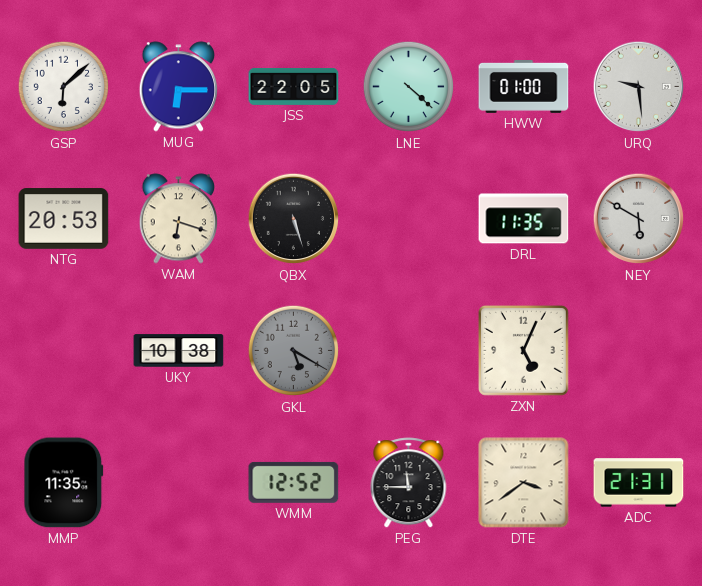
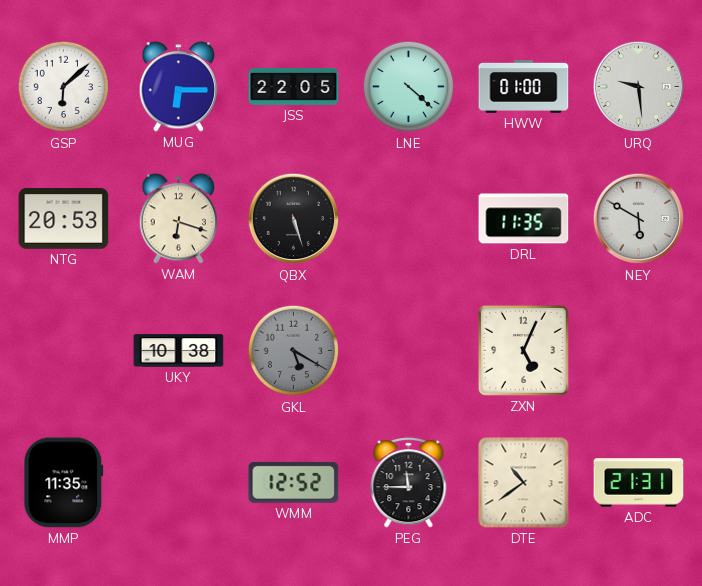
DTE: 3:39 -> 10:39
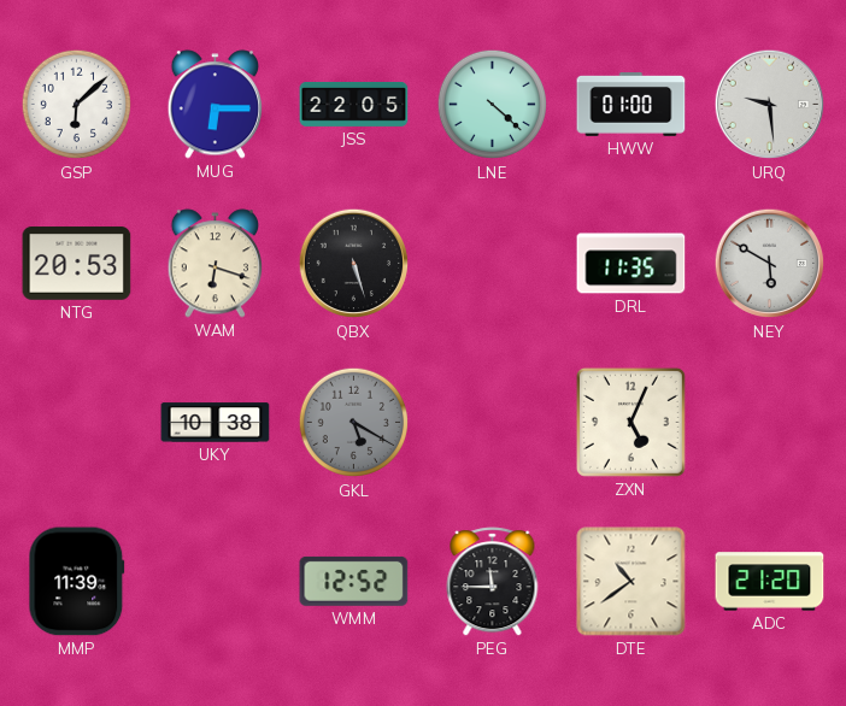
MMP: 11:35 -> 11:39
ADC: 21:31 -> 21:20
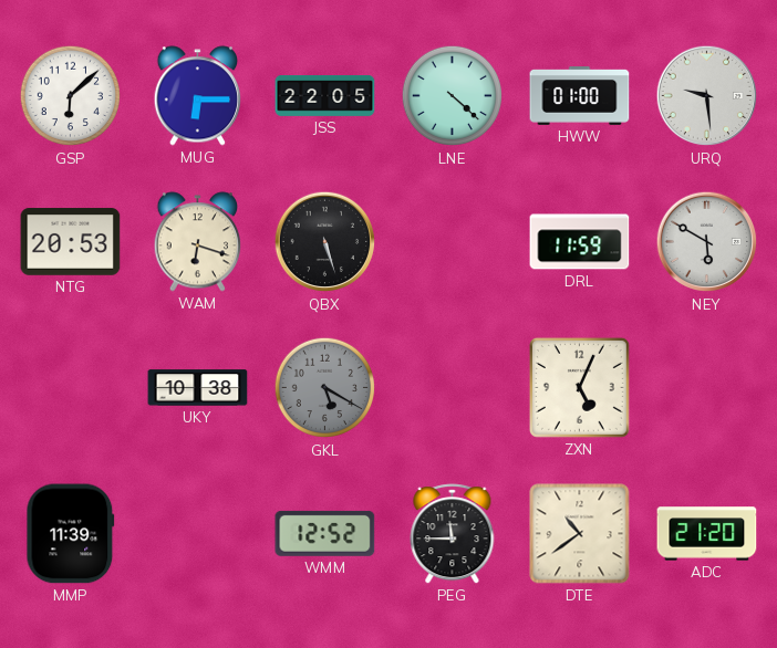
DRL: 11:35 -> 11:59
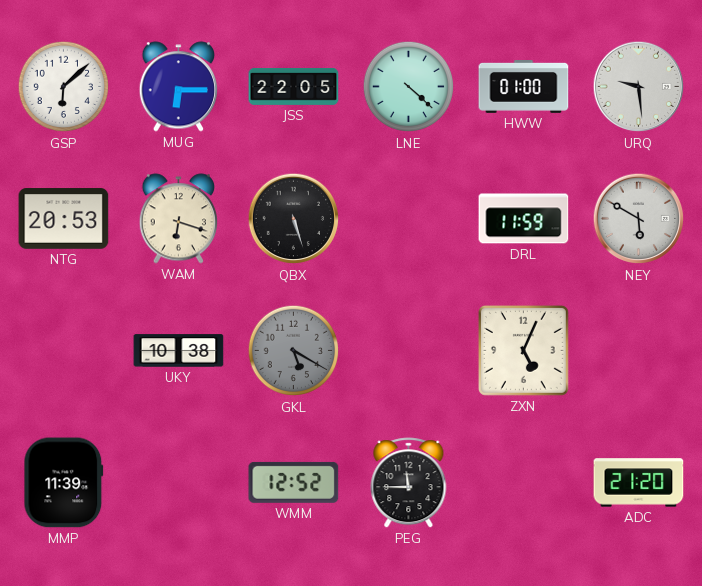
DTE: 10:39 -> none
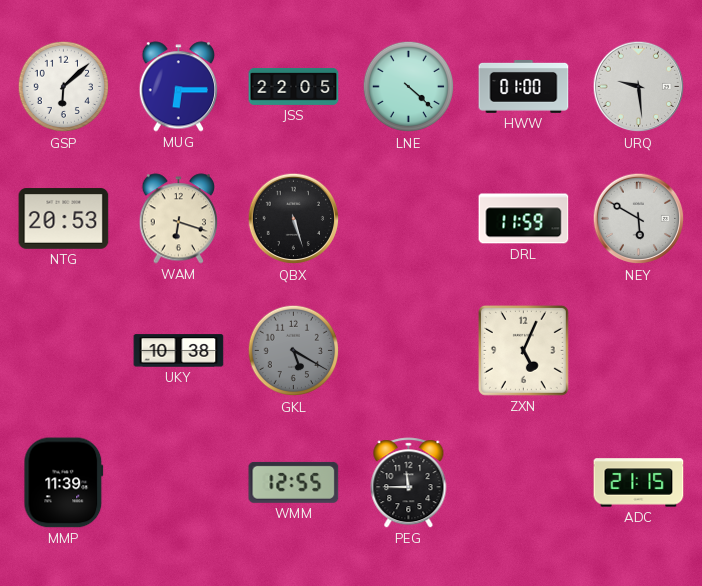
WMM: 12:52 -> 12:55
ADC: 21:20 -> 21:15
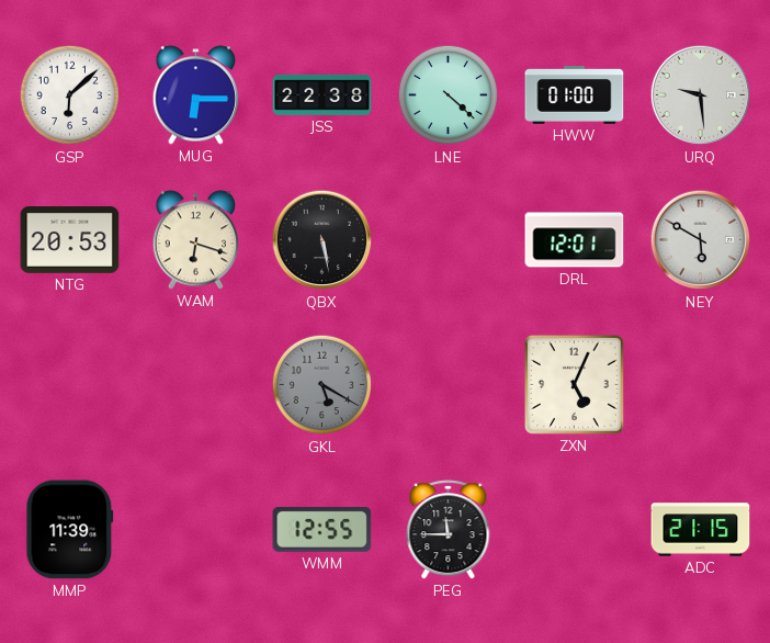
JSS: 22:05 -> 22:38
QBX: 5:27 -> 5:28
DRL: 11:59 -> 12:01
UKY: 10:38 -> none
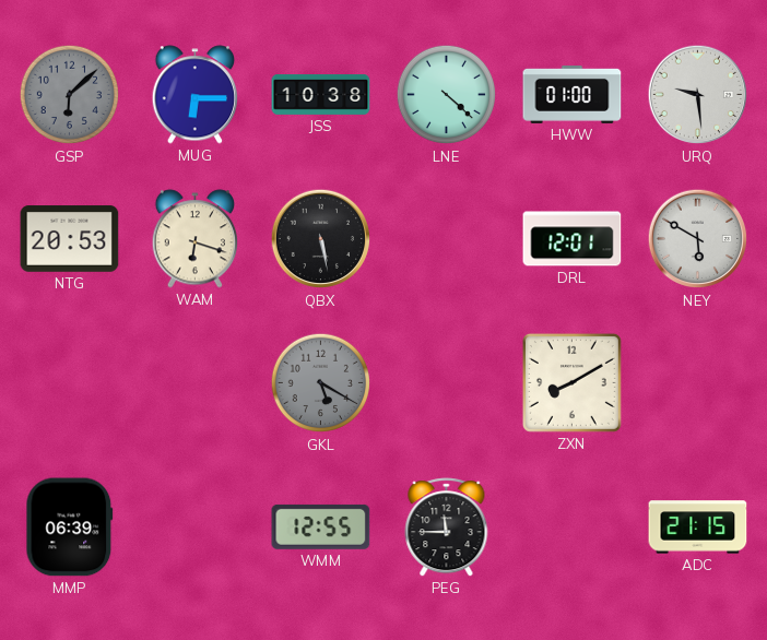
GSP dial: white -> grey
JSS: 22:38 -> 10:38
ZXN: 5:04 -> 8:10
MMP: 11:39 -> 06:39
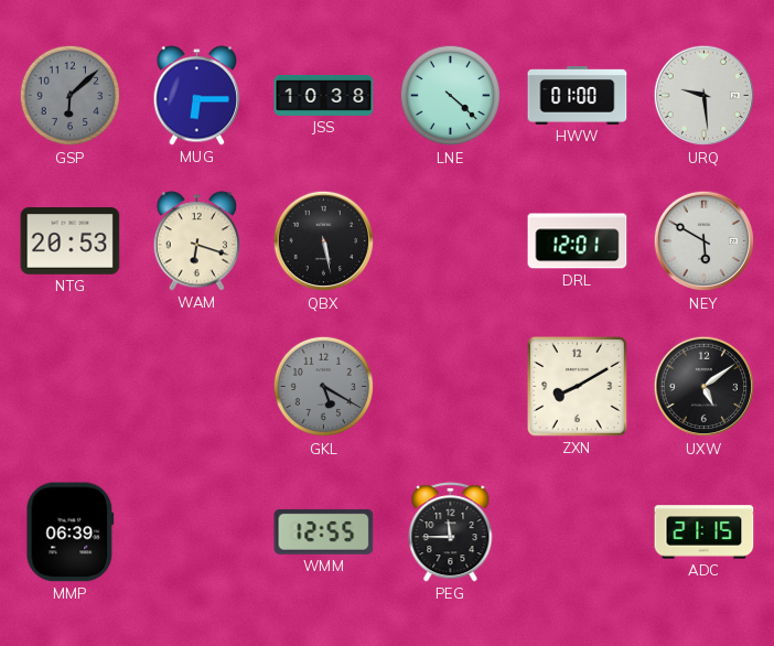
UXW: none -> 5:09
